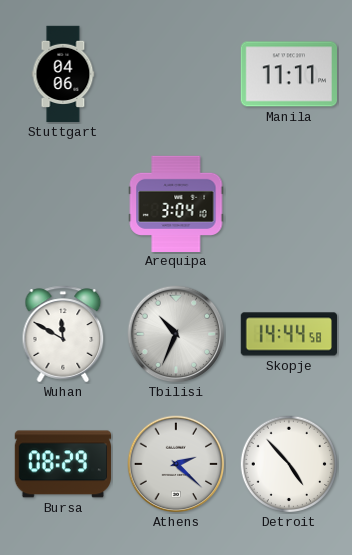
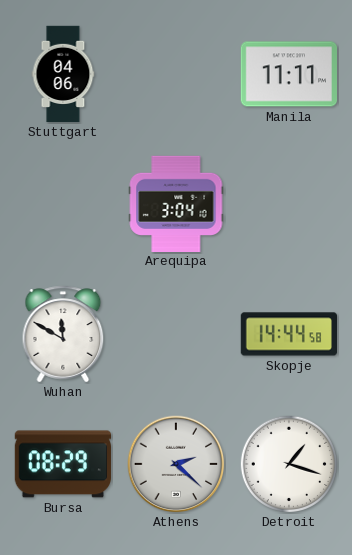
Tbilisi: 10:34 -> none
Detroit: 4:53 -> 1:18
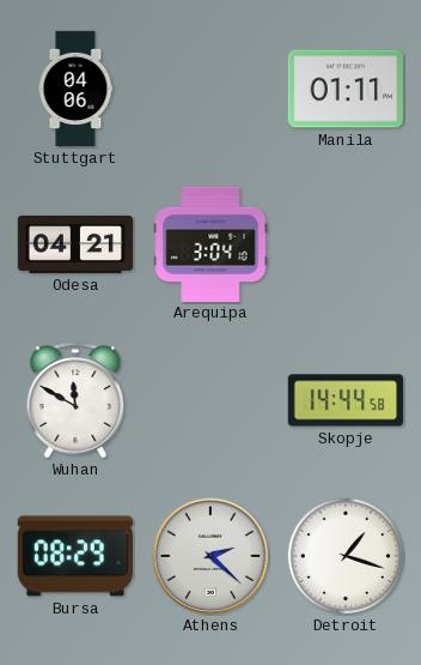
Manila: 11:11 -> 01:11
Odesa: none -> 04:21
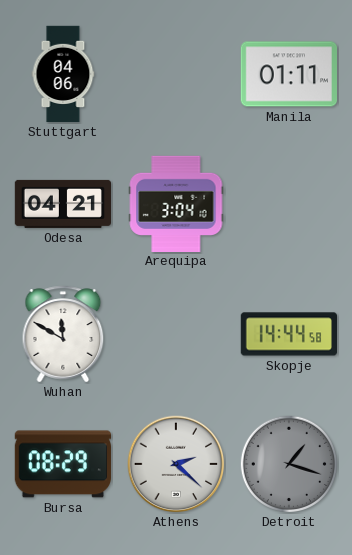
Detroit dial: white -> grey
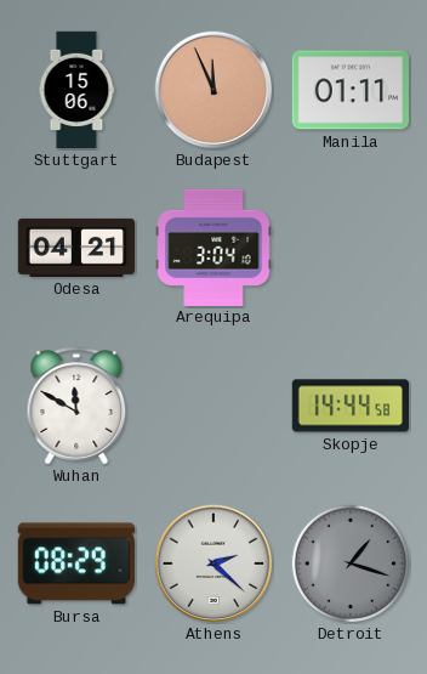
Stuttgart: 04:06 -> 15:06
Budapest: none -> 11:56
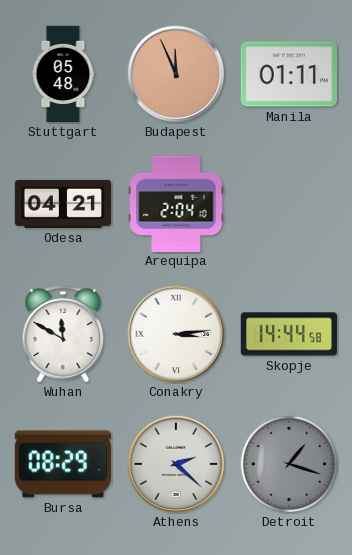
Stuttgart: 15:06 -> 05:48
Arequipa: 3:04 -> 2:04
Conakry: none -> 3:14
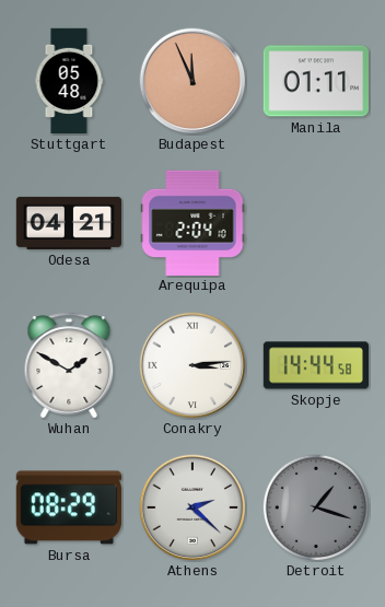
Wuhan: 11:50 -> 1:50
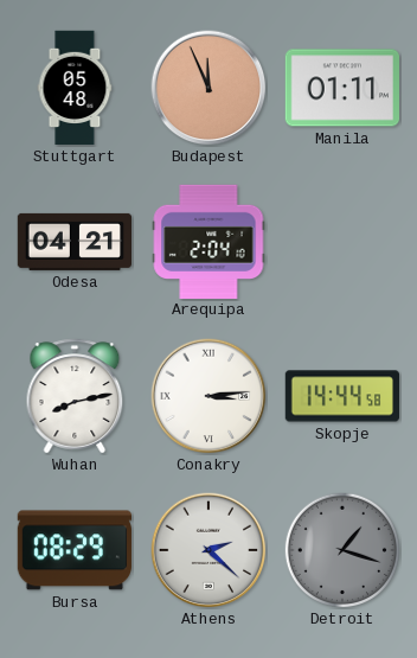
Wuhan: 1:50 -> 8:13
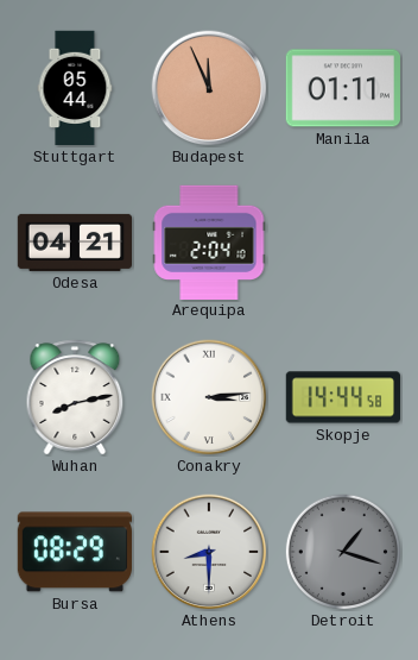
Stuttgart: 05:48 -> 05:44
Athens: 2:22 -> 8:30
